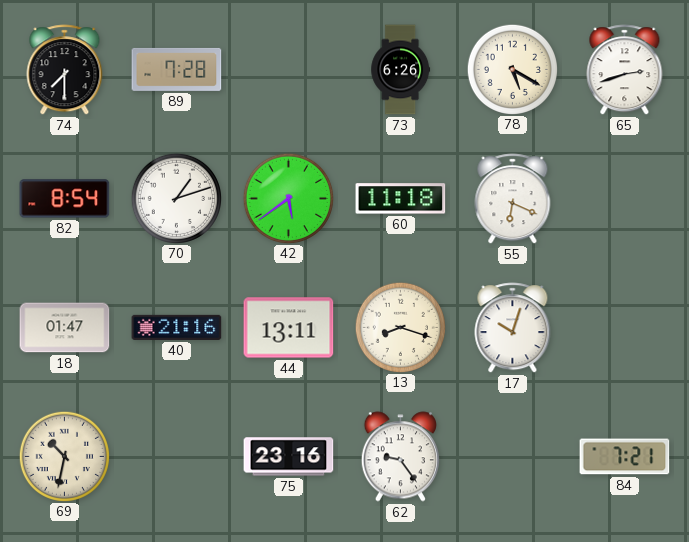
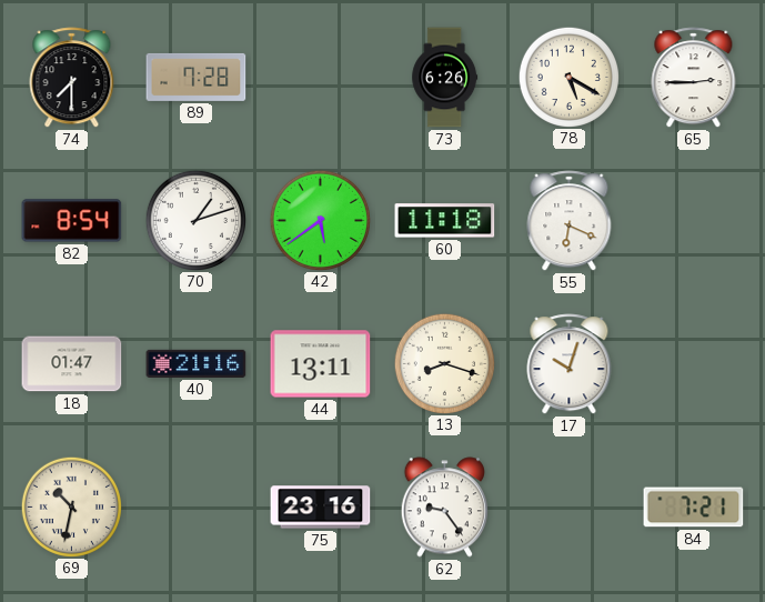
65: 2:42 -> 2:45
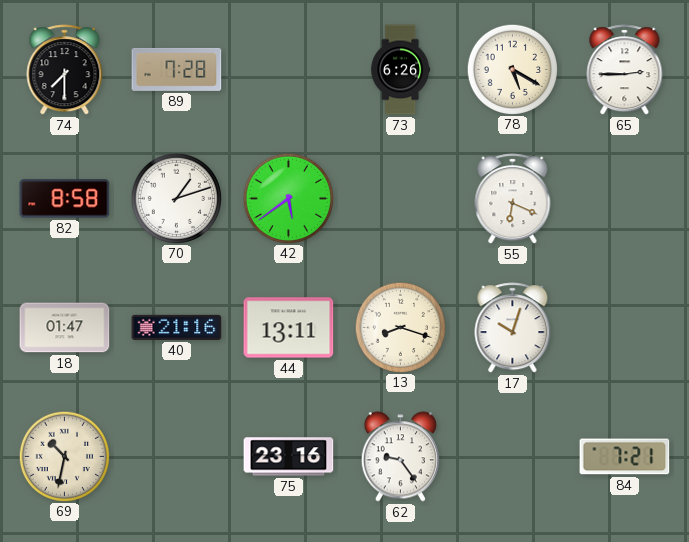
82: 8:54 -> 8:58
60: 11:18 -> none
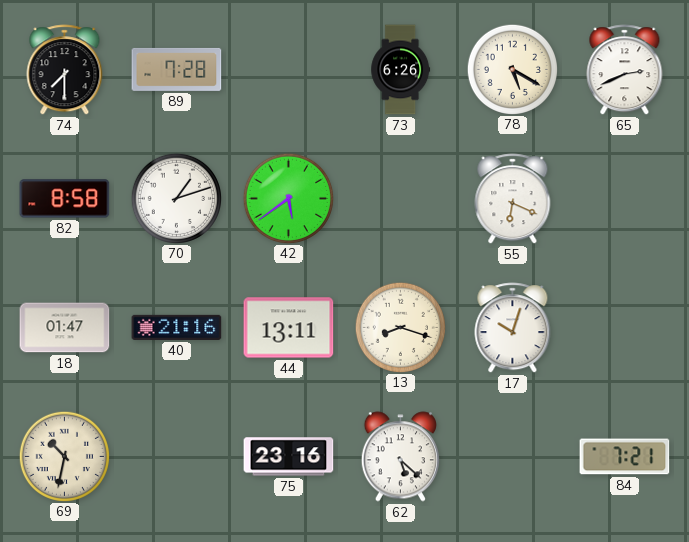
65: 2:45 -> 2:41
62: 9:24 -> 5:22
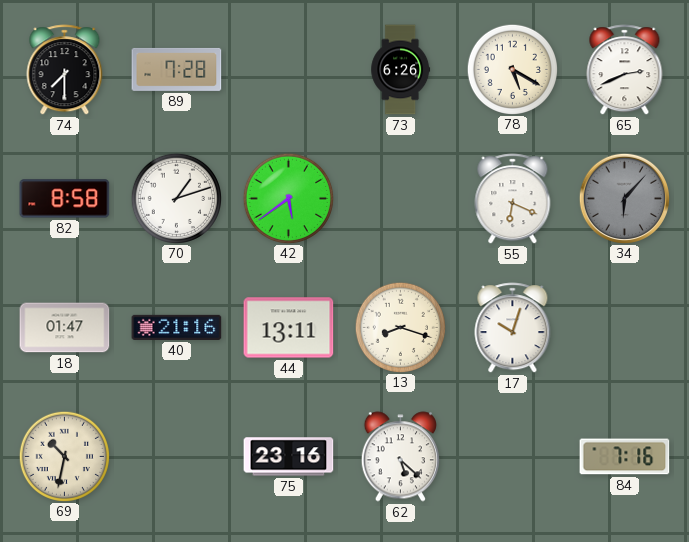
34: none -> 6:07
84: 7:21 -> 7:16
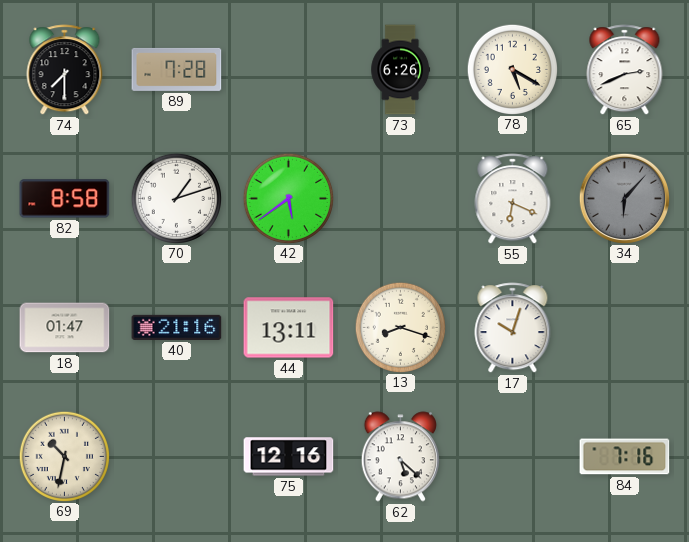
75: 23:16 -> 12:16
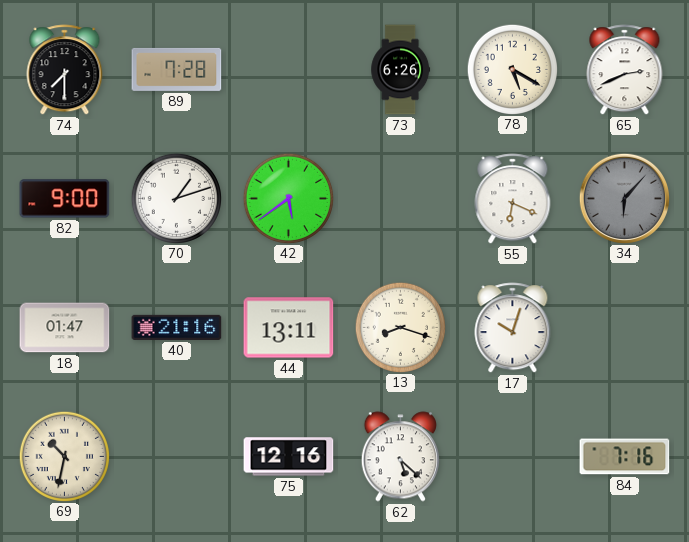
82: 8:58 -> 9:00
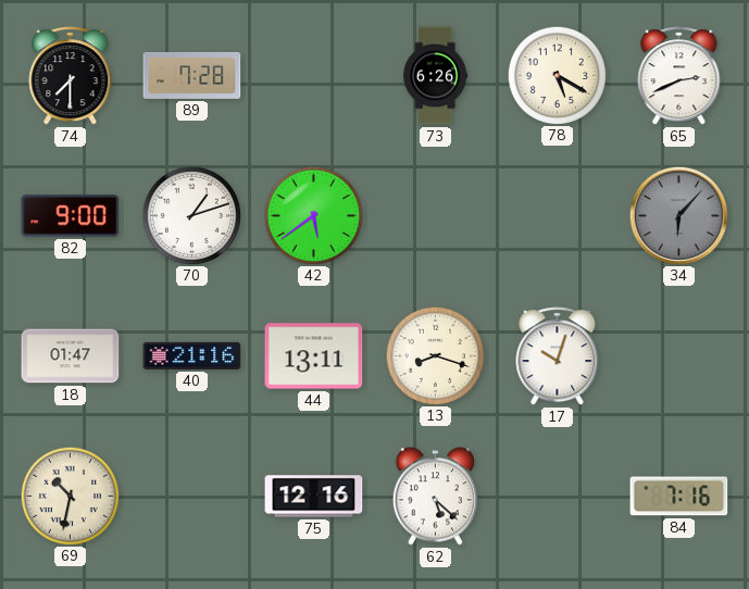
55: 6:19 -> none
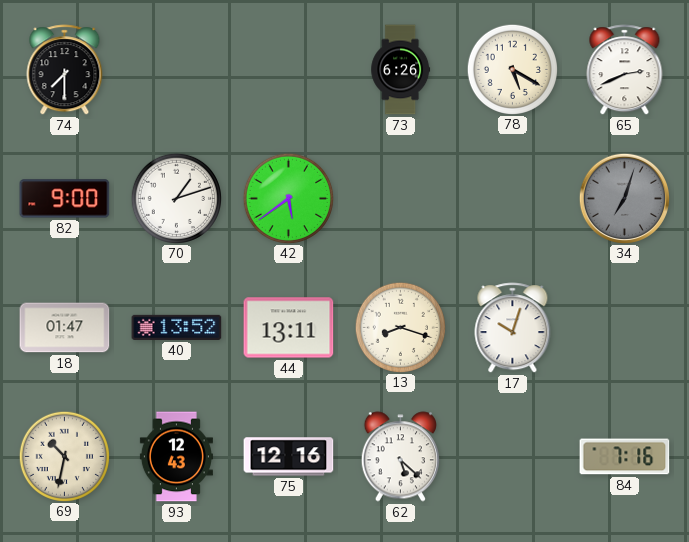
89: 7:28 -> none
34: 6:07 -> 7:03
40: 21:16 -> 13:52
93: none -> 12:43
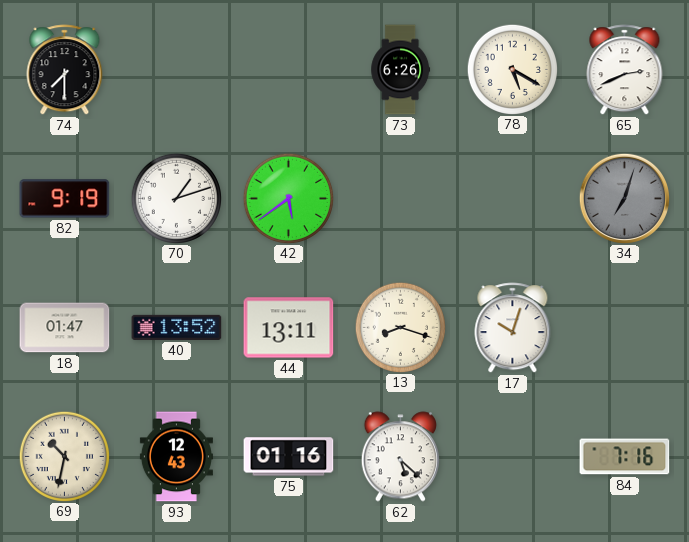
82: 9:00 -> 9:19
75: 12:16 -> 01:16
